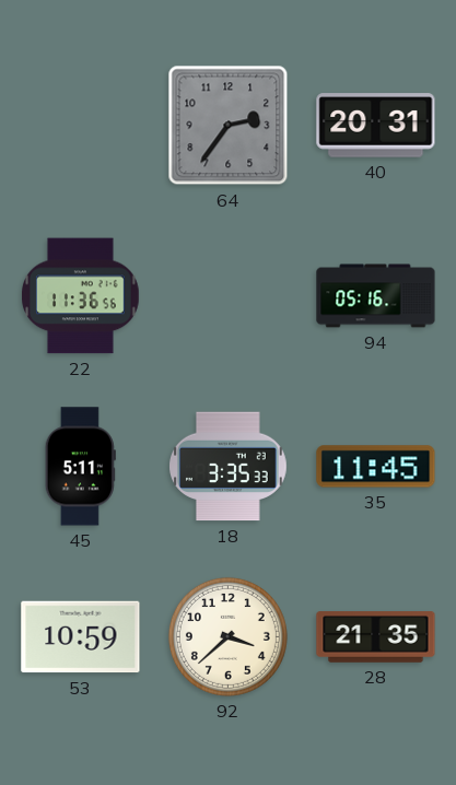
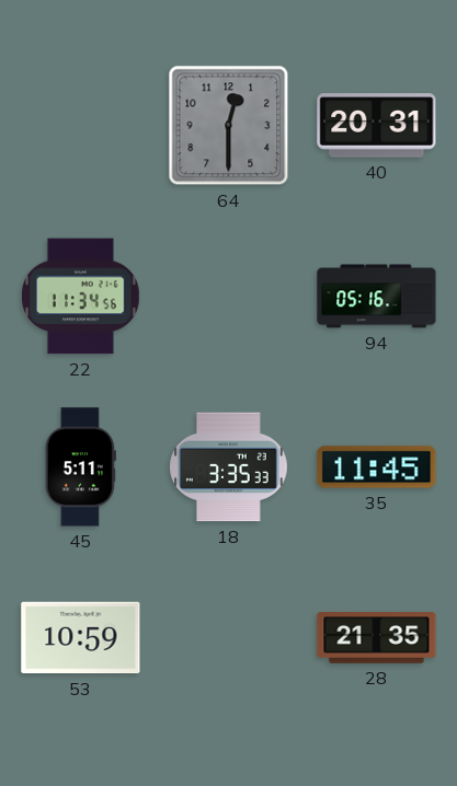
64: 2:36 -> 12:30
22: 11:36 -> 11:34
92: 3:38 -> none
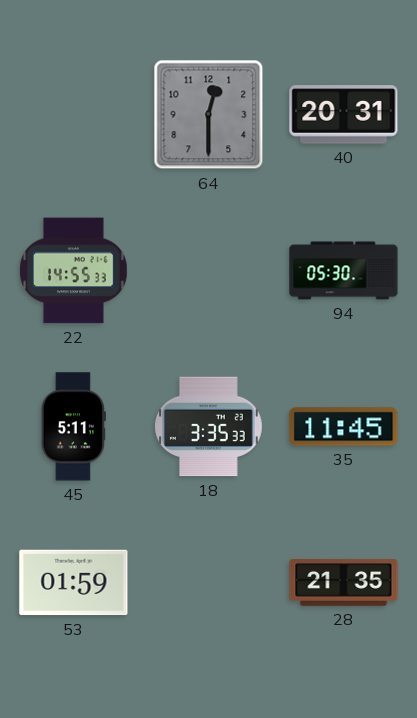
22: 11:34 -> 14:55
94: 05:16 -> 05:30
53: 10:59 -> 01:59
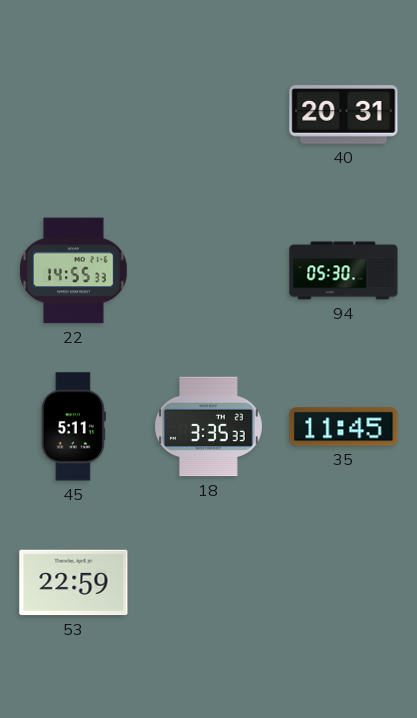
64: 12:30 -> none
53: 01:59 -> 22:59
28: 21:35 -> none
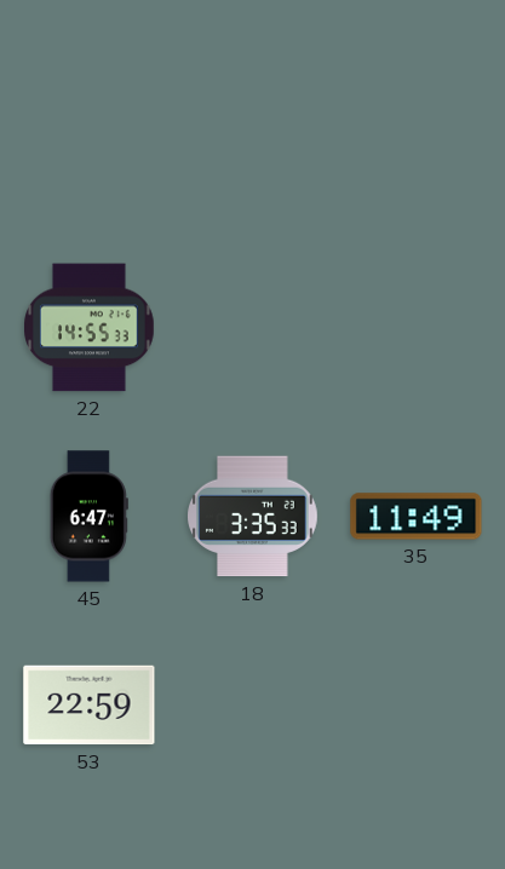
40: 20:31 -> none
94: 05:30 -> none
45: 5:11 -> 6:47
35: 11:45 -> 11:49
